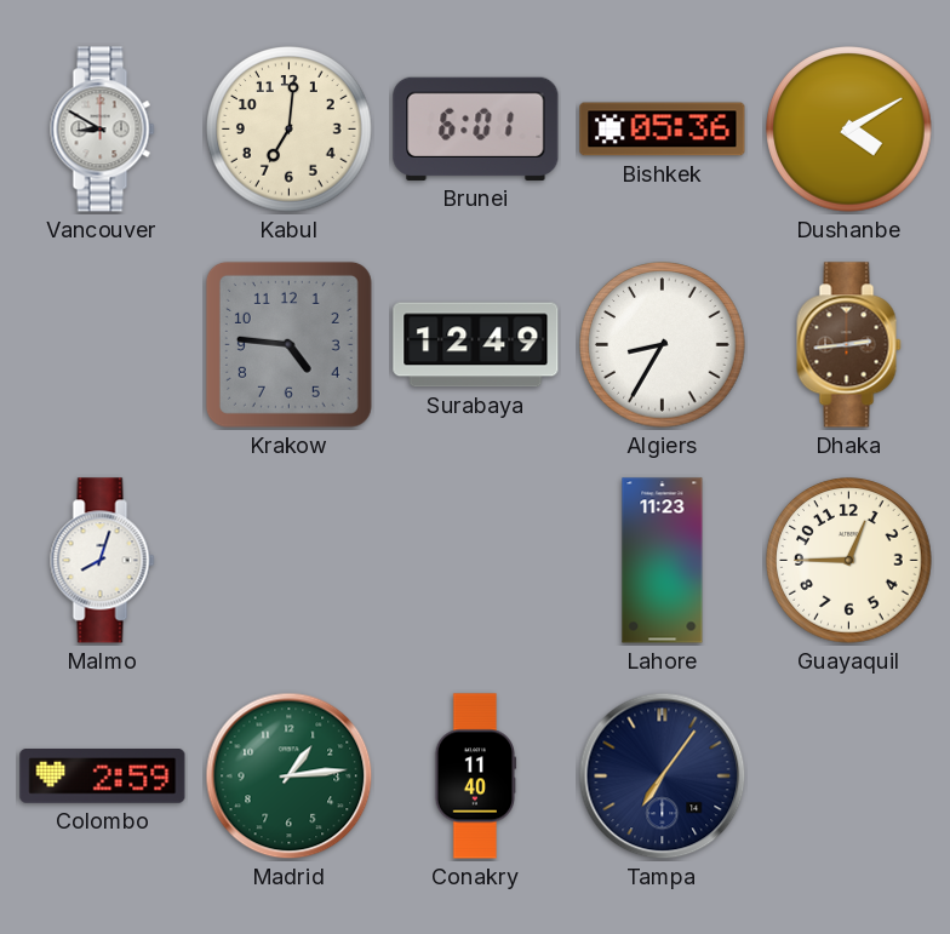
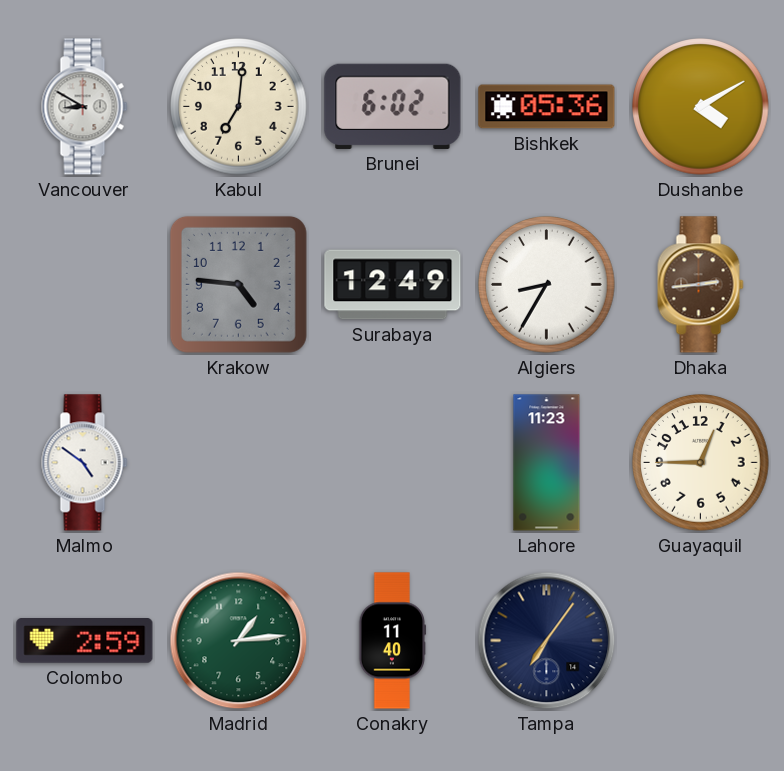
Brunei: 6:01 -> 6:02
Malmo: 8:03 -> 4:51
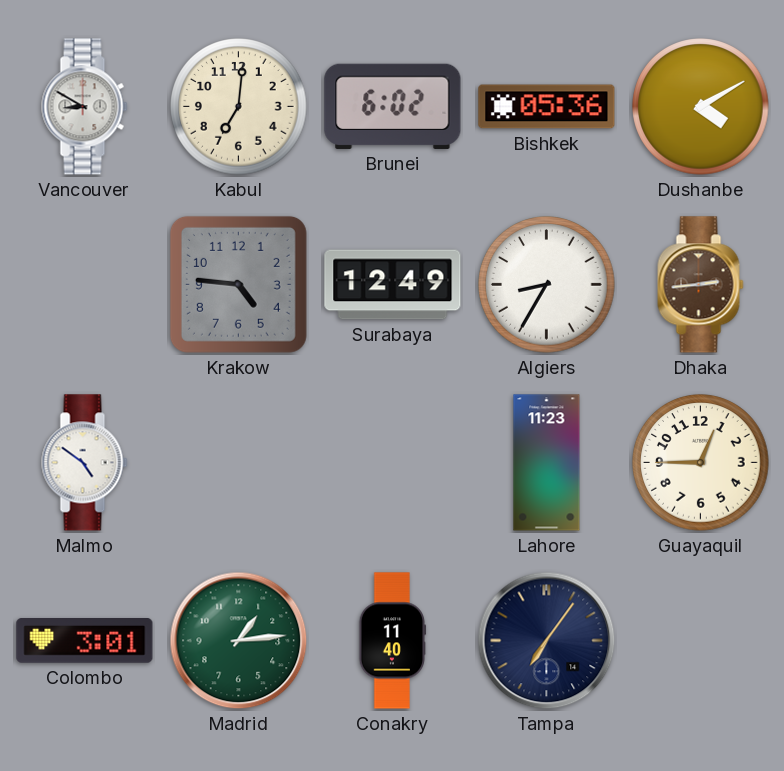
Colombo: 2:59 -> 3:01
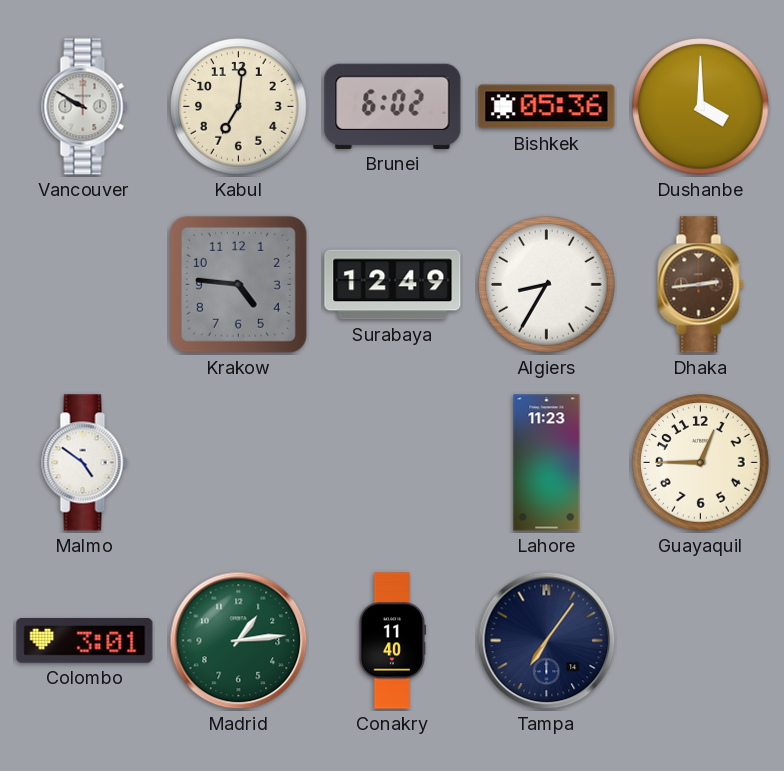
Vancouver: 8:50 -> 9:50
Dushanbe: 4:10 -> 4:00
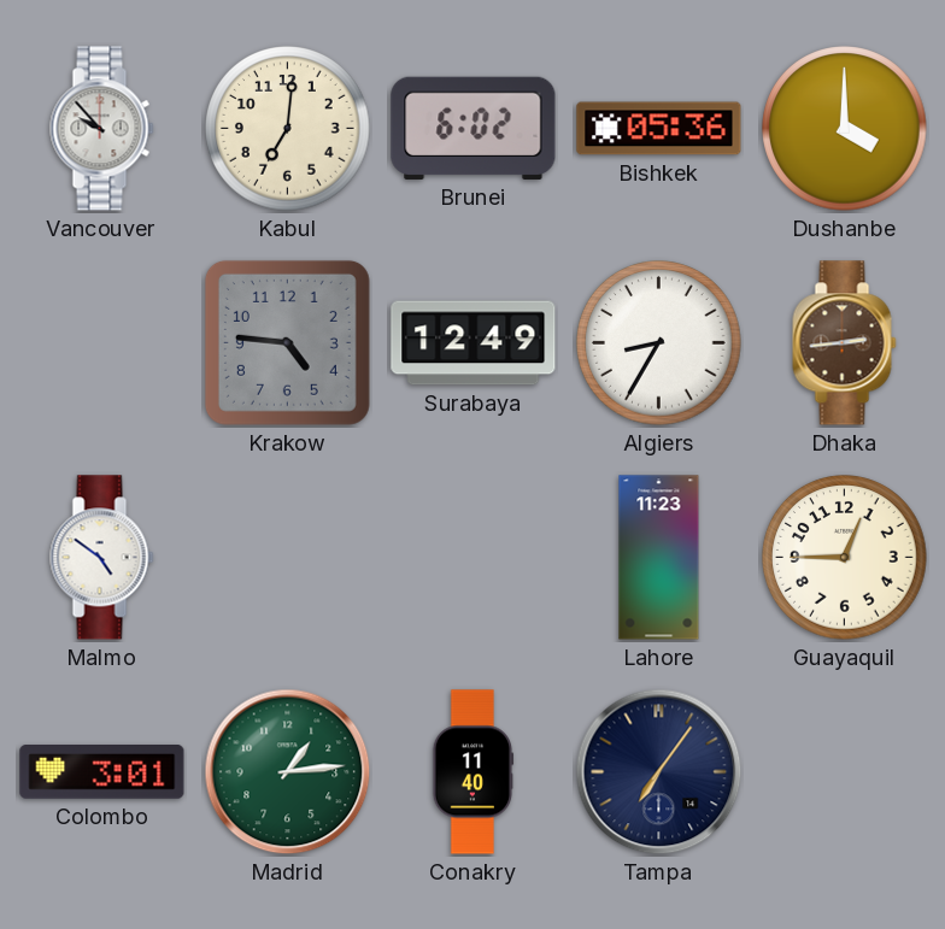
Vancouver: 9:50 -> 9:53
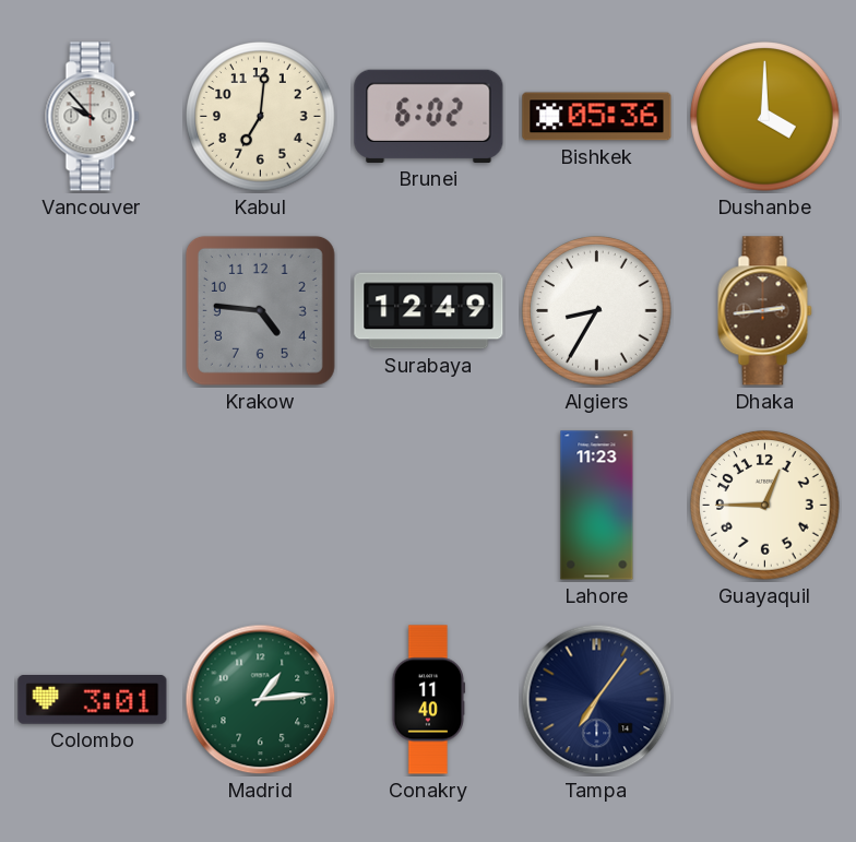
Malmo: 4:51 -> none
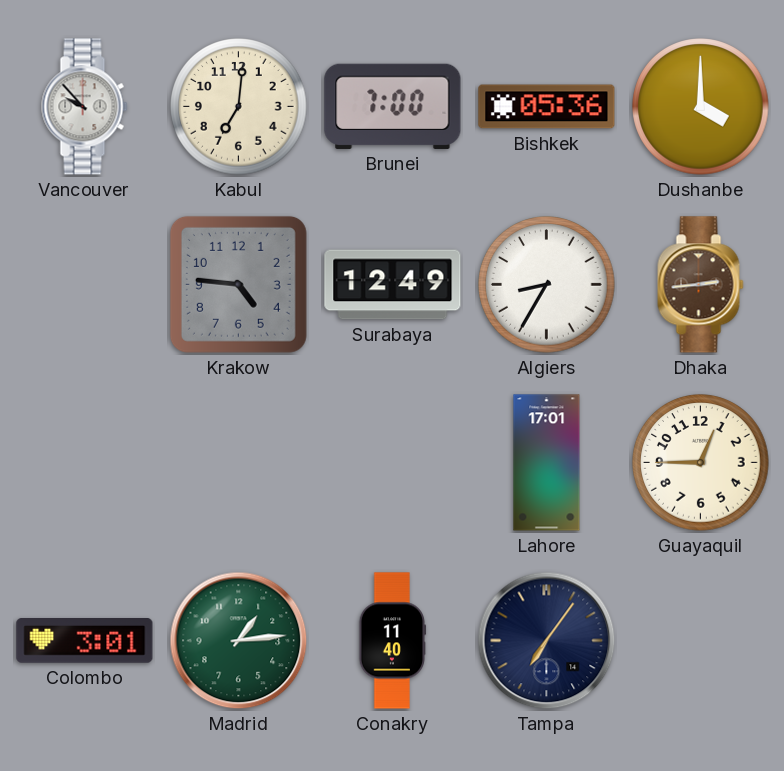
Brunei: 6:02 -> 7:00
Lahore: 11:23 -> 17:01
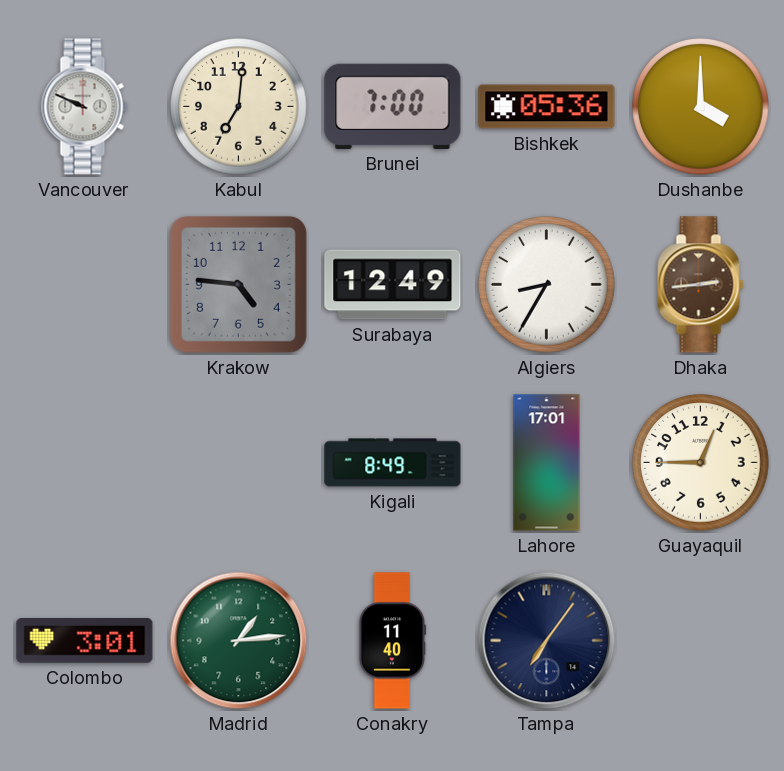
Vancouver: 9:53 -> 9:49
Kigali: none -> 8:49
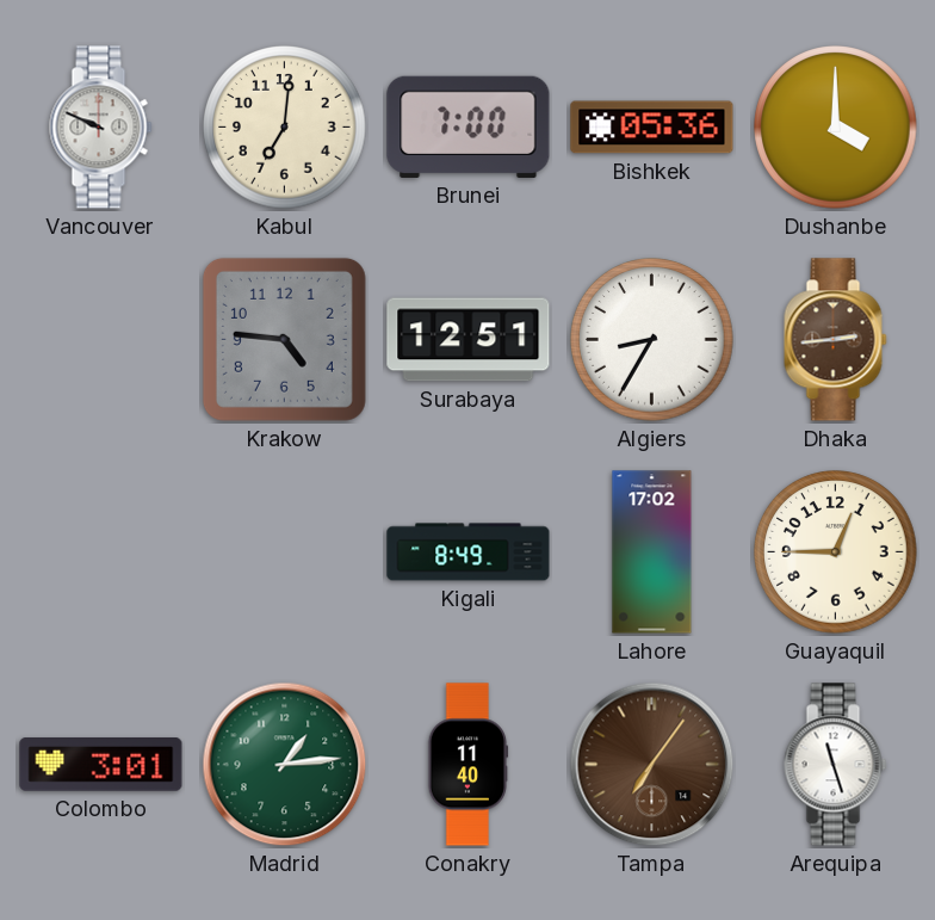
Surabaya: 12:49 -> 12:51
Lahore: 17:01 -> 17:02
Tampa dial: navy -> brown
Arequipa: none -> 11:27
